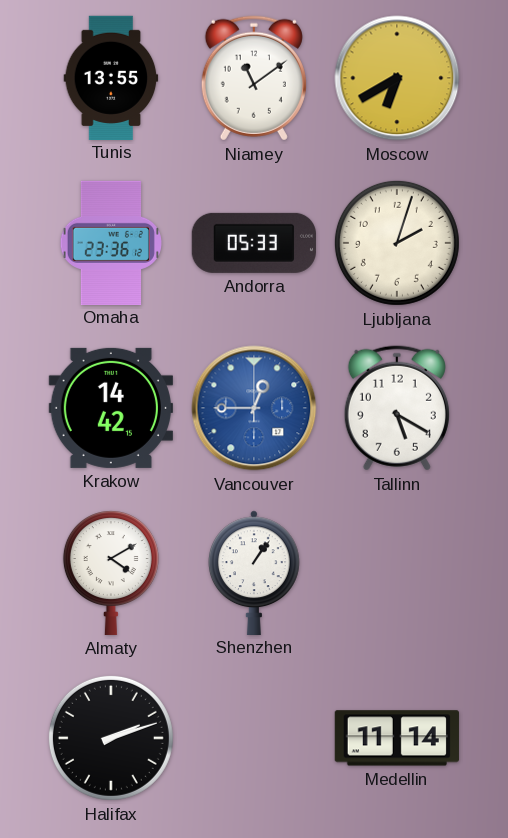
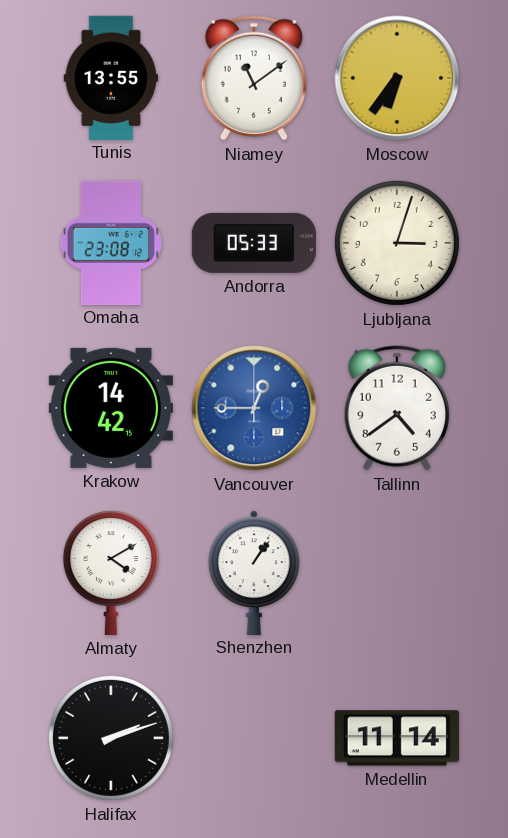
Moscow: 6:40 -> 6:36
Omaha: 23:36 -> 23:08
Ljubljana: 2:03 -> 3:03
Tallinn: 5:20 -> 4:39
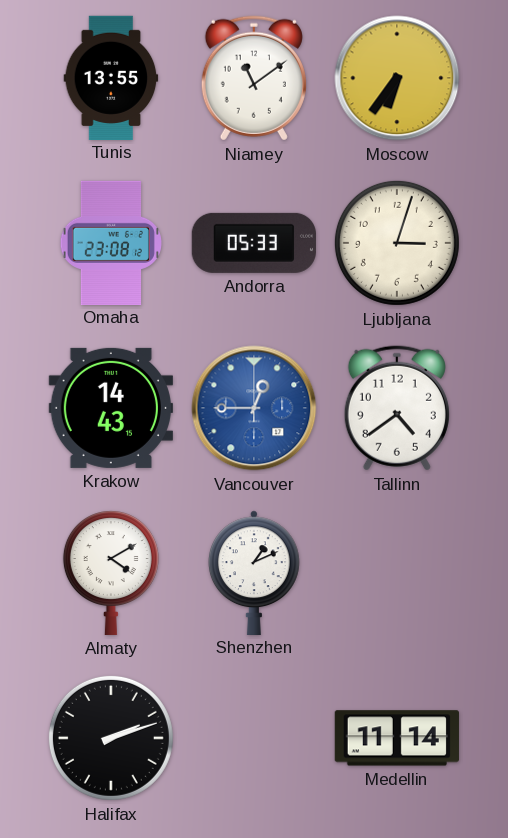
Krakow: 14:42 -> 14:43
Shenzhen: 1:06 -> 1:11
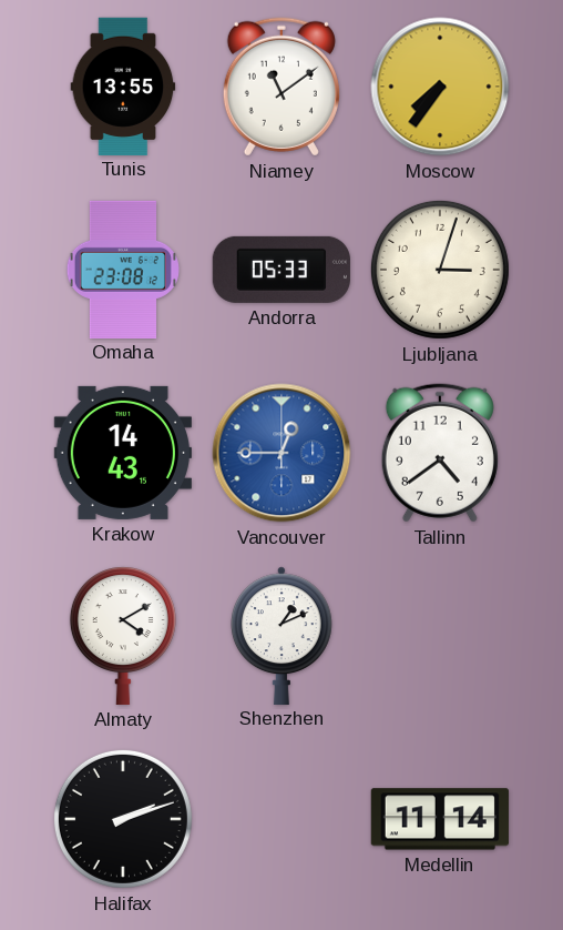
Moscow: 6:36 -> 7:36
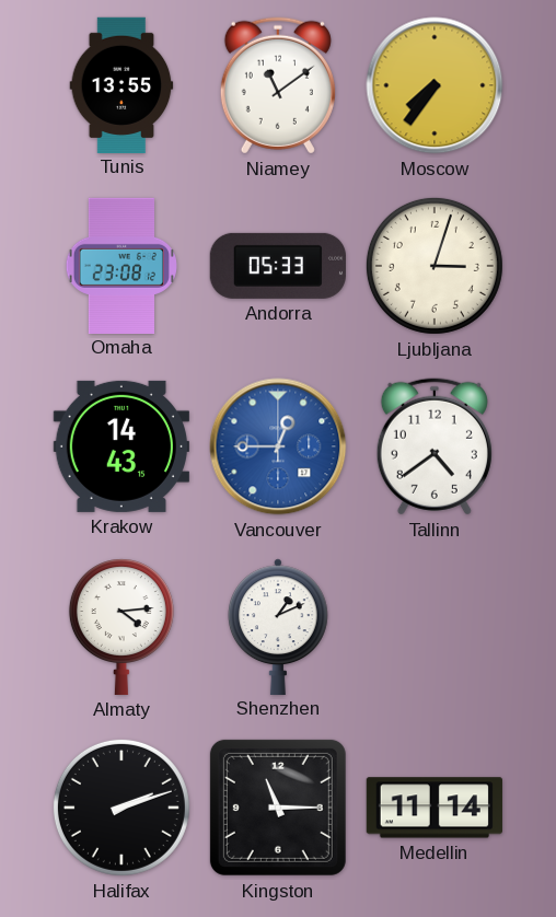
Almaty: 4:10 -> 4:14
Kingston: none -> 11:15
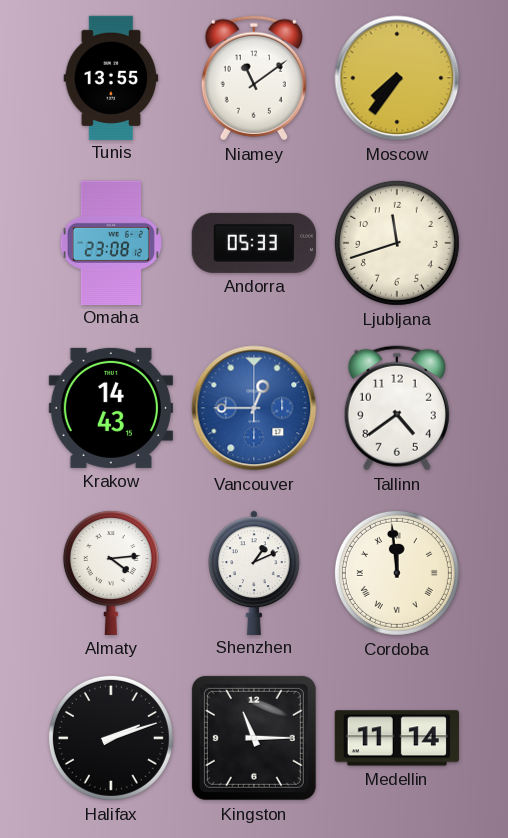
Ljubljana: 3:03 -> 11:42
Cordoba: none -> 11:59
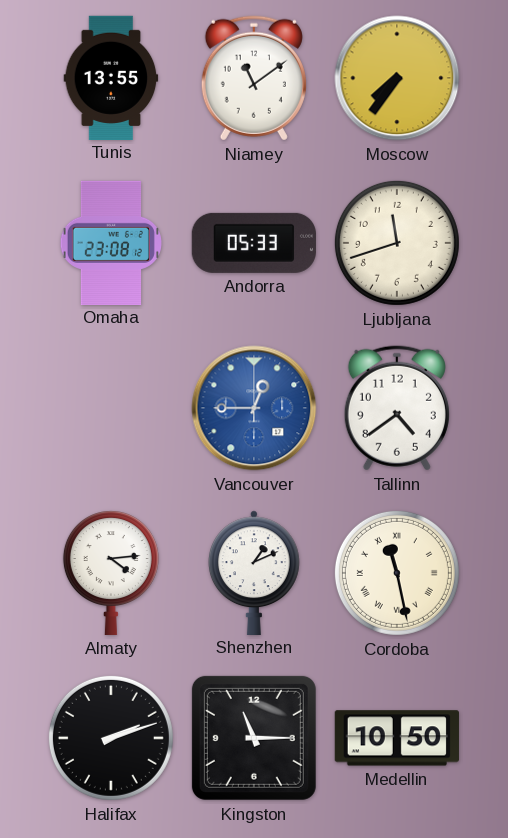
Krakow: 14:43 -> none
Cordoba: 11:59 -> 11:28
Medellin: 11:14 -> 10:50
